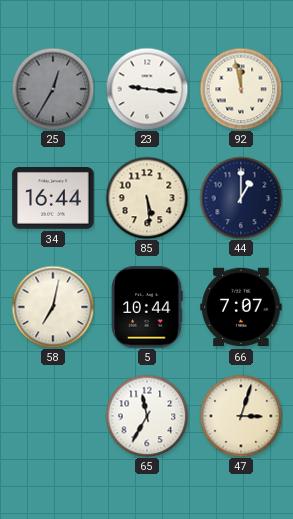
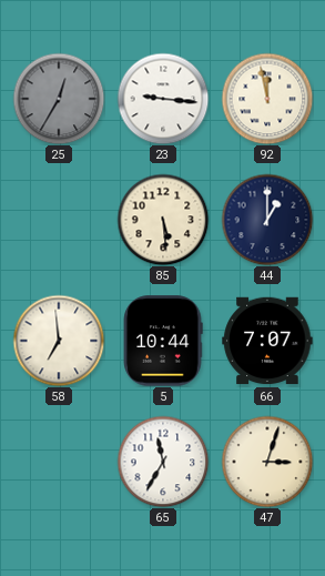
34: 16:44 -> none
58: 7:02 -> 6:59
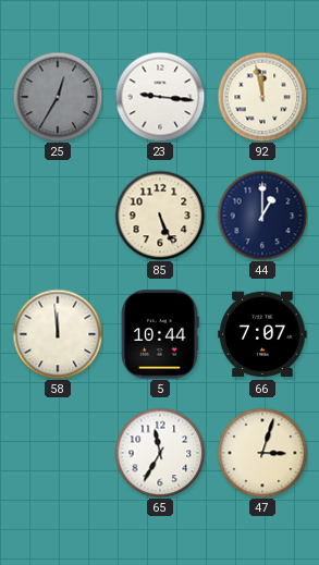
85: 5:29 -> 5:26
58: 6:59 -> 11:59
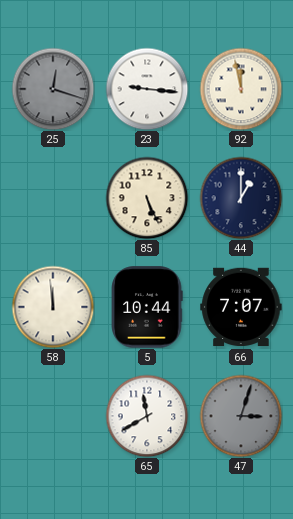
25: 12:35 -> 12:18
65: 11:35 -> 11:40
47 dial: cream -> grey
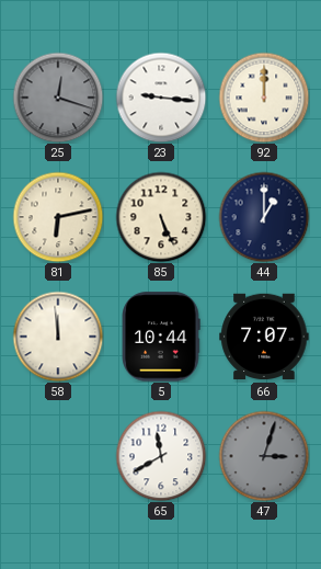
92: 11:58 -> 12:00
81: none -> 6:13
